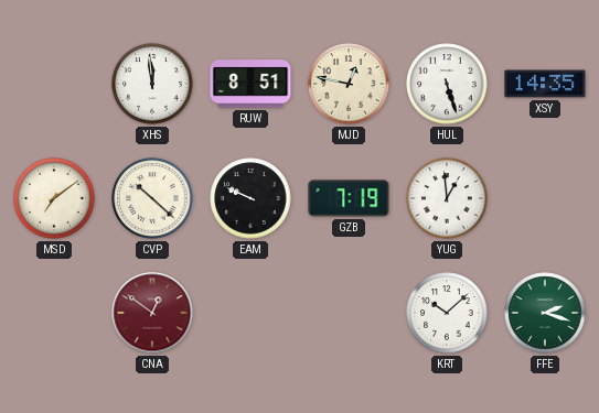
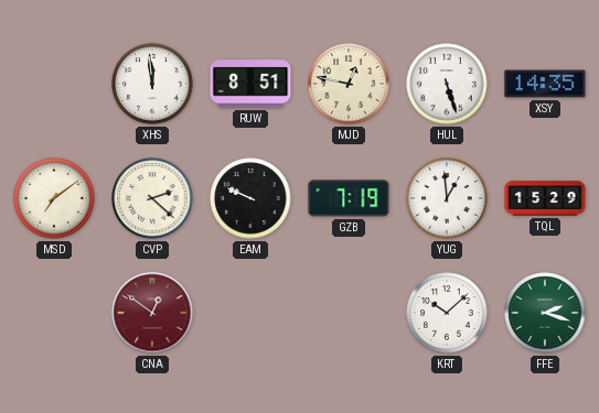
CVP: 10:22 -> 2:22
TQL: none -> 15:29
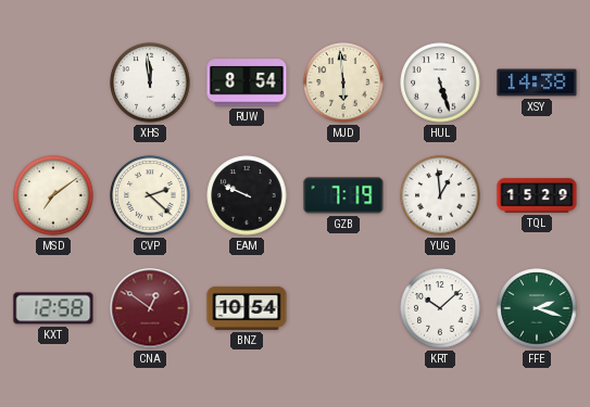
RUW: 8:51 -> 8:54
MJD: 12:47 -> 5:59
XSY: 14:35 -> 14:38
KXT: none -> 12:58
BNZ: none -> 10:54
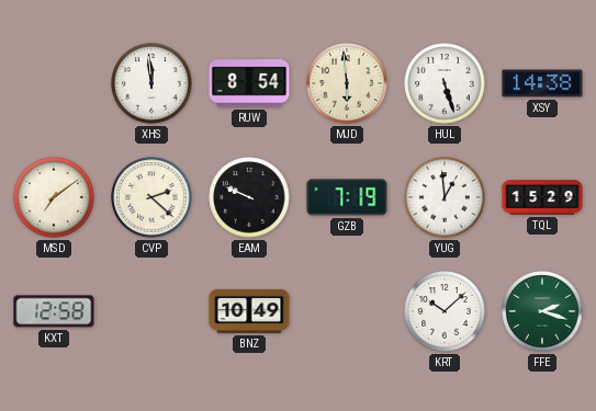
CNA: 12:51 -> none
BNZ: 10:54 -> 10:49
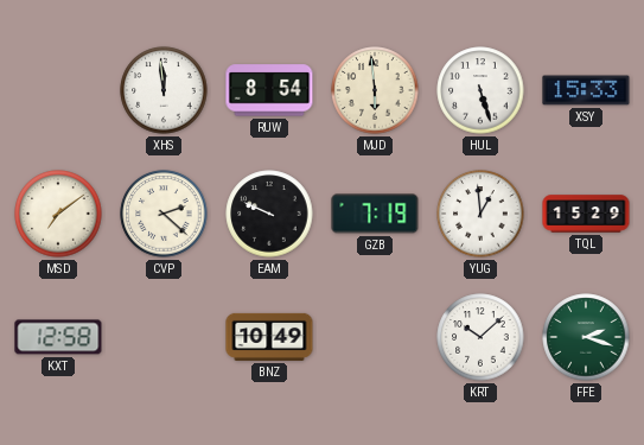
XSY: 14:38 -> 15:33
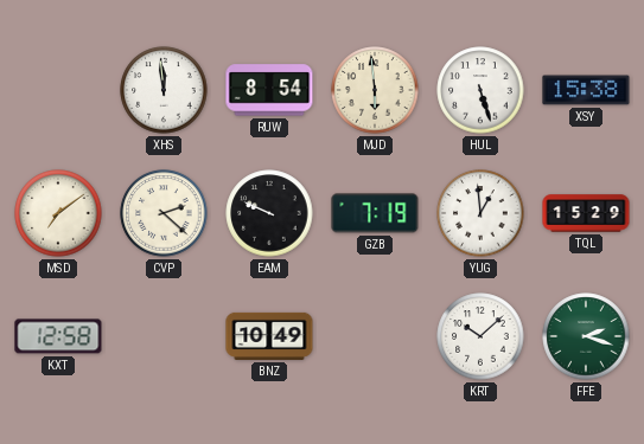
XSY: 15:33 -> 15:38
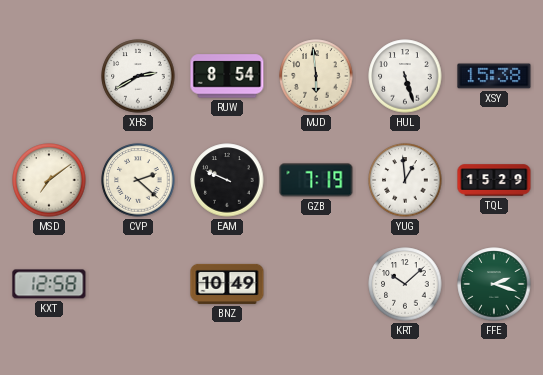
XHS: 11:59 -> 2:40
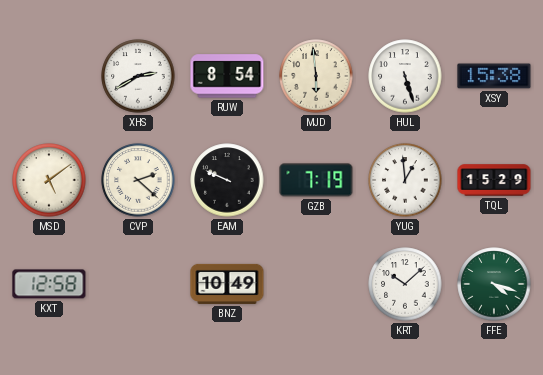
MSD: 7:09 -> 5:09
FFE: 2:18 -> 4:18
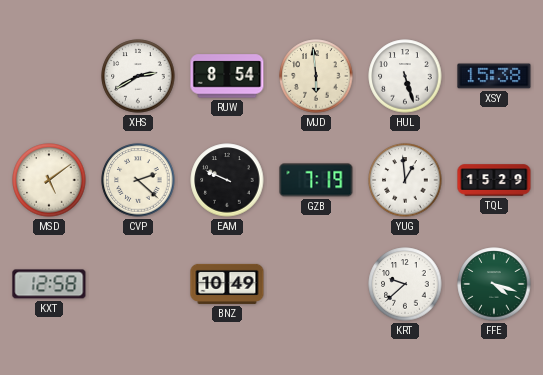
KRT: 10:08 -> 9:38
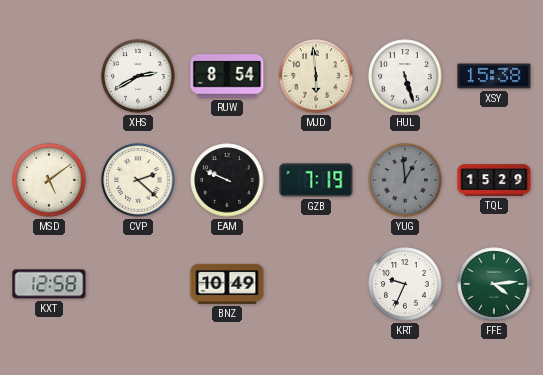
YUG dial: white -> grey
KRT: 9:38 -> 9:34
FFE: 4:18 -> 4:14
